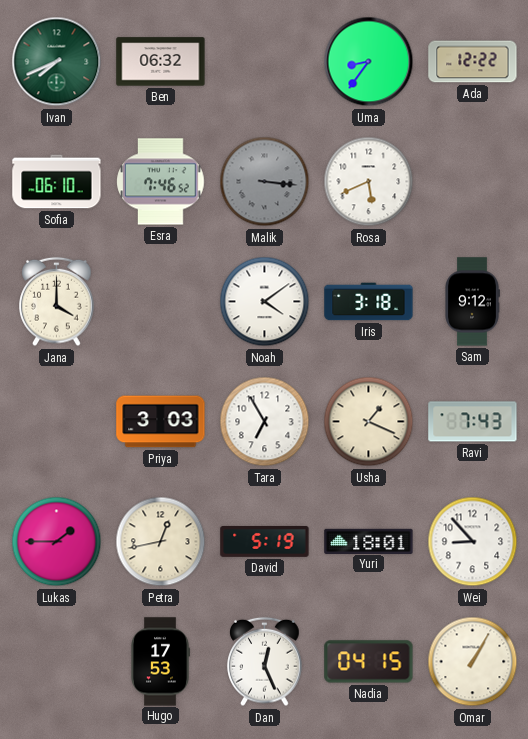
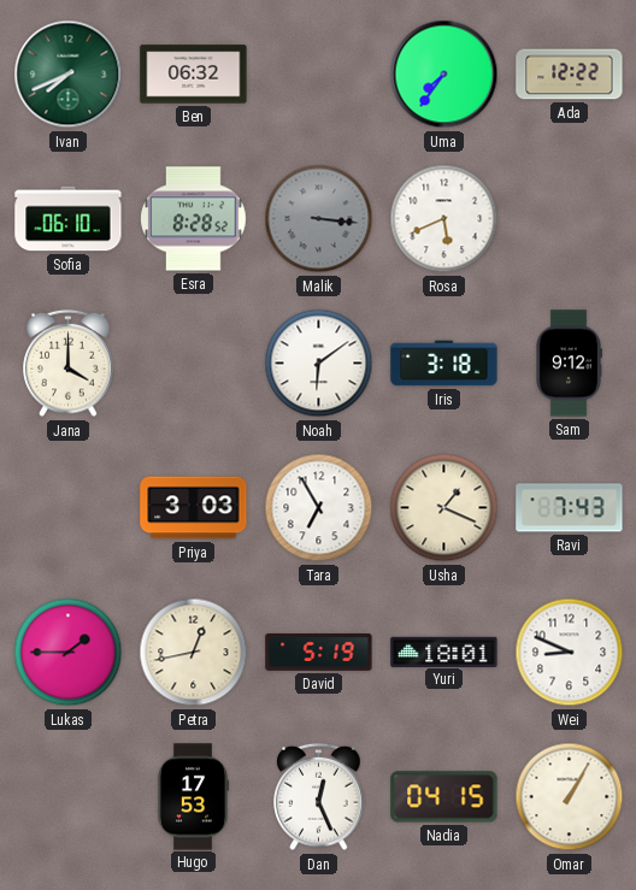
Uma: 8:36 -> 7:36
Esra: 7:46 -> 8:28
Noah: 4:09 -> 6:09
Wei: 8:53 -> 8:49
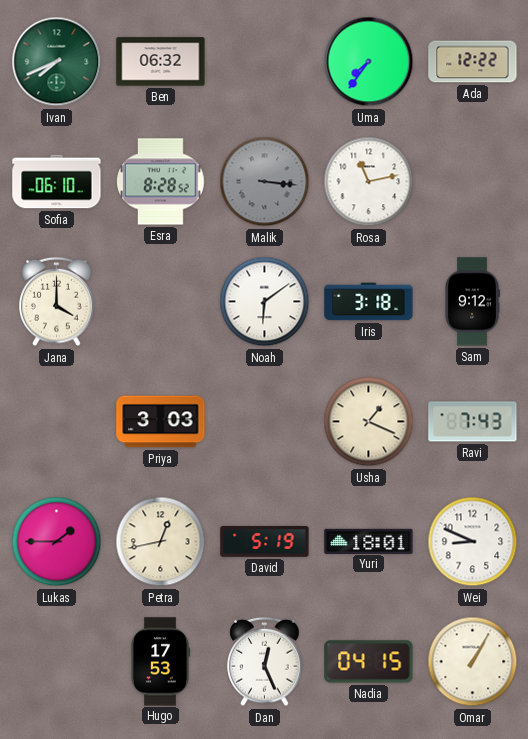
Rosa: 5:41 -> 11:13
Tara: 6:55 -> none
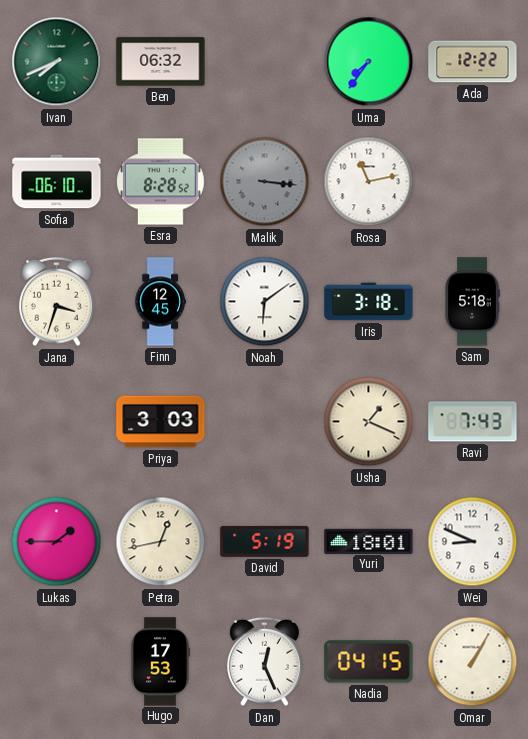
Jana: 4:00 -> 3:33
Finn: none -> 12:45
Sam: 9:12 -> 5:18
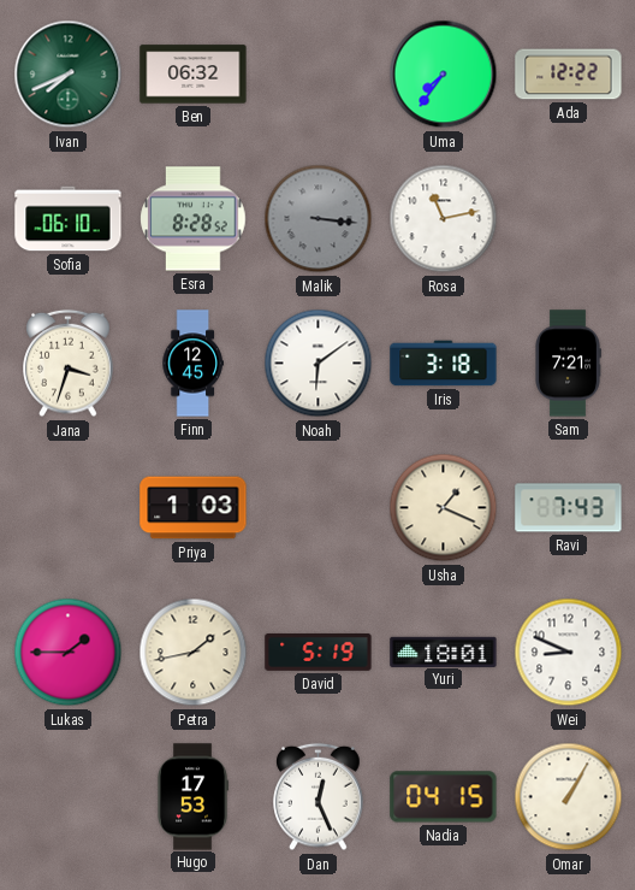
Sam: 5:18 -> 7:21
Priya: 3:03 -> 1:03
Petra: 12:43 -> 1:43
